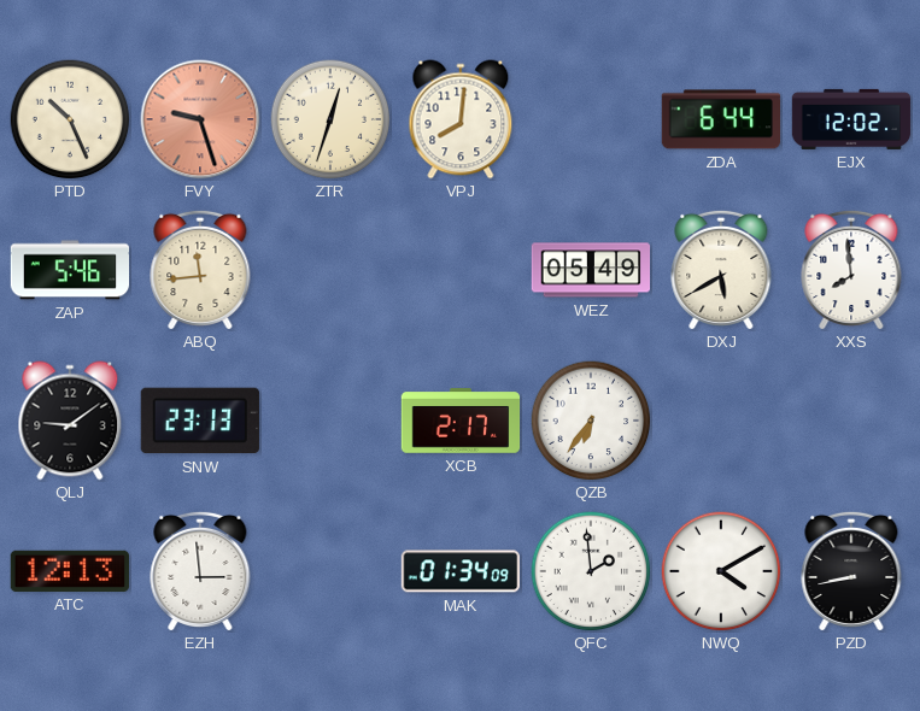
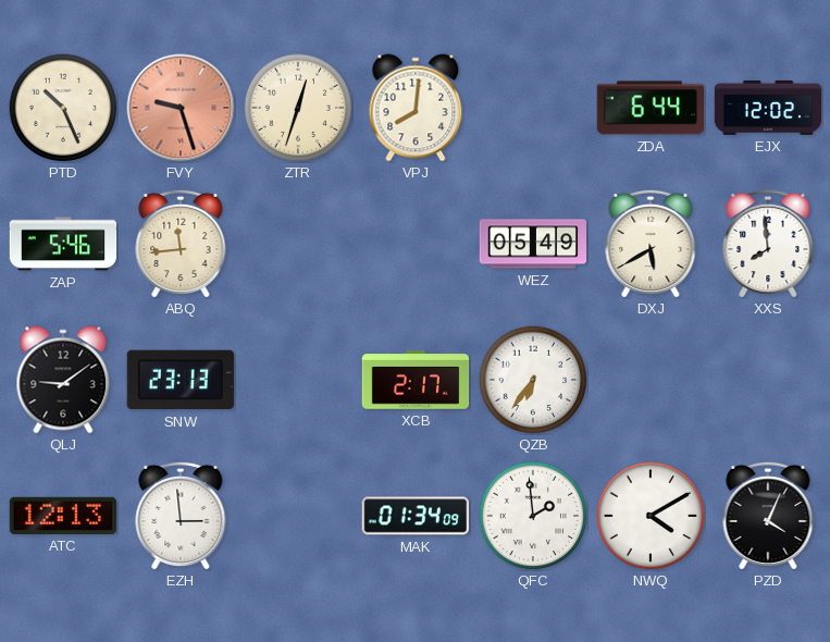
PZD: 8:43 -> 4:04
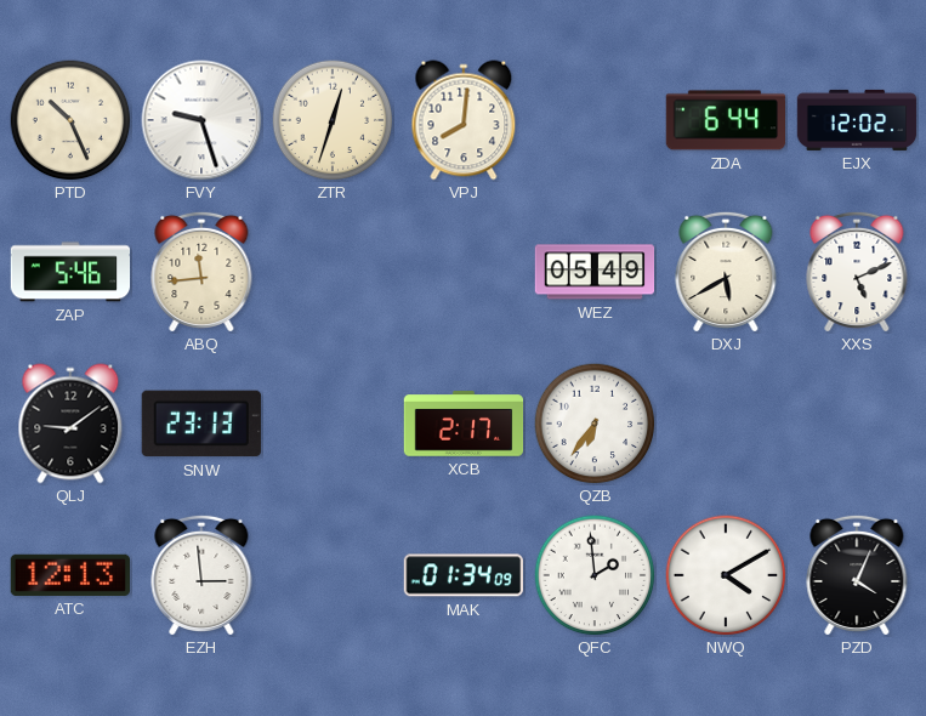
FVY dial: salmon -> white
XXS: 7:59 -> 5:11
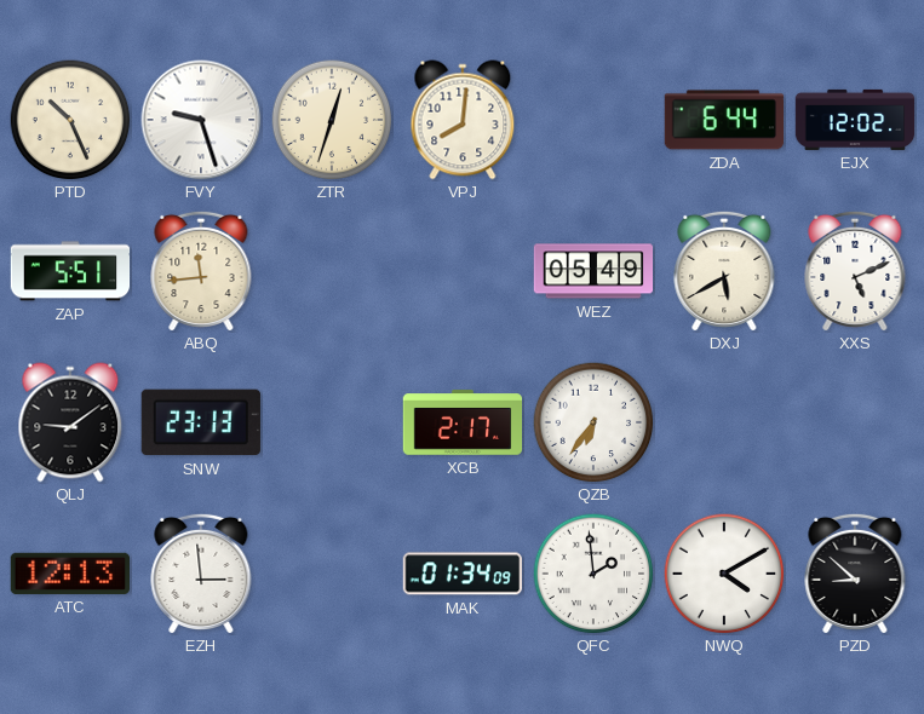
ZAP: 5:46 -> 5:51
PZD: 4:04 -> 8:52
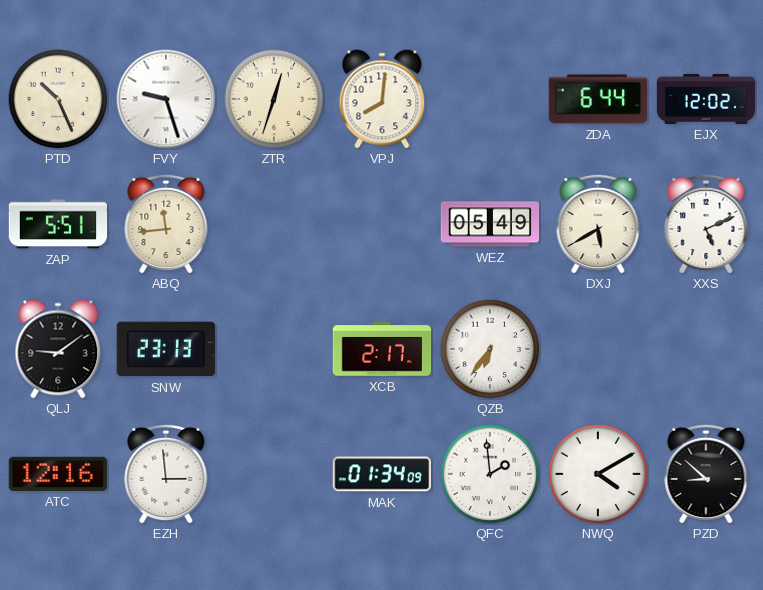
ATC: 12:13 -> 12:16
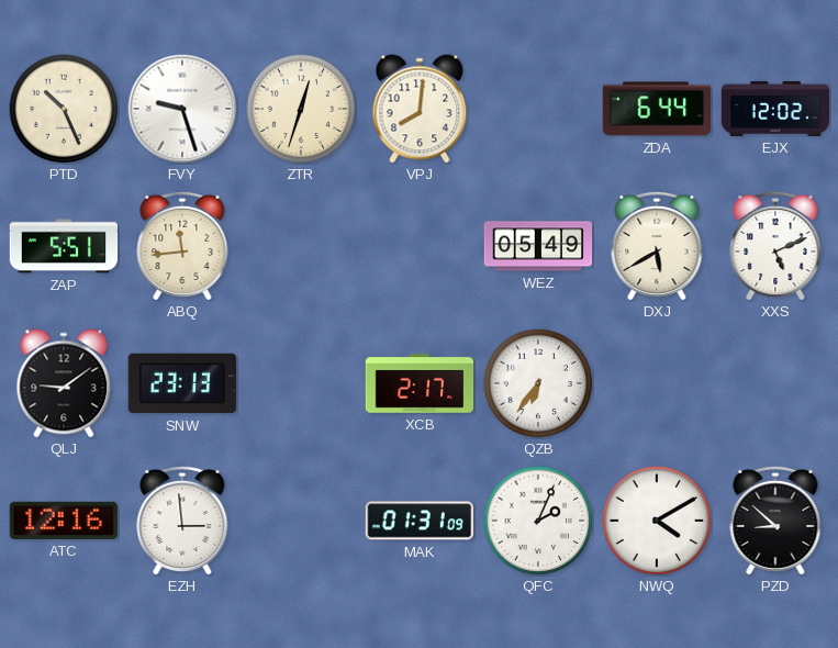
MAK: 01:34 -> 01:31
QFC: 1:59 -> 2:04
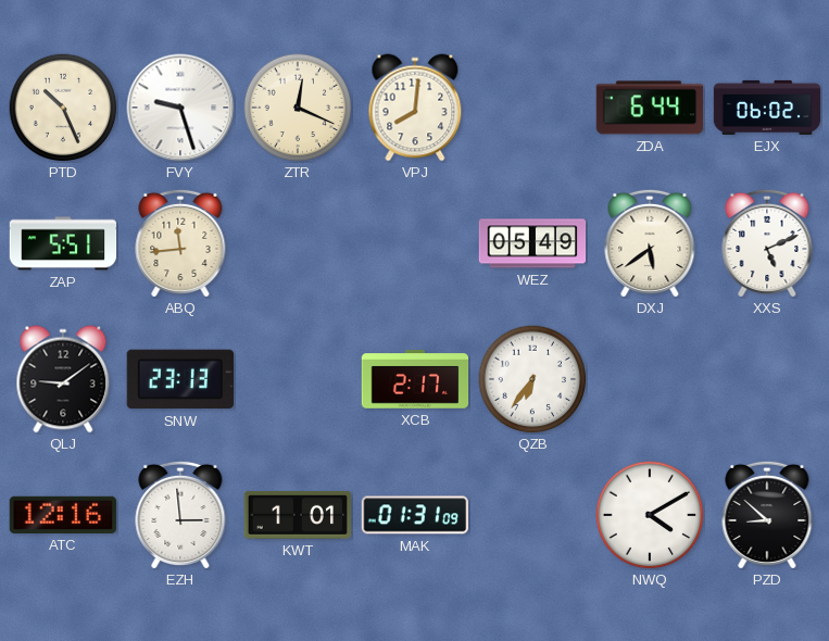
ZTR: 12:33 -> 12:19
EJX: 12:02 -> 06:02
DXJ: 5:40 -> 5:39
KWT: none -> 1:01
QFC: 2:04 -> none
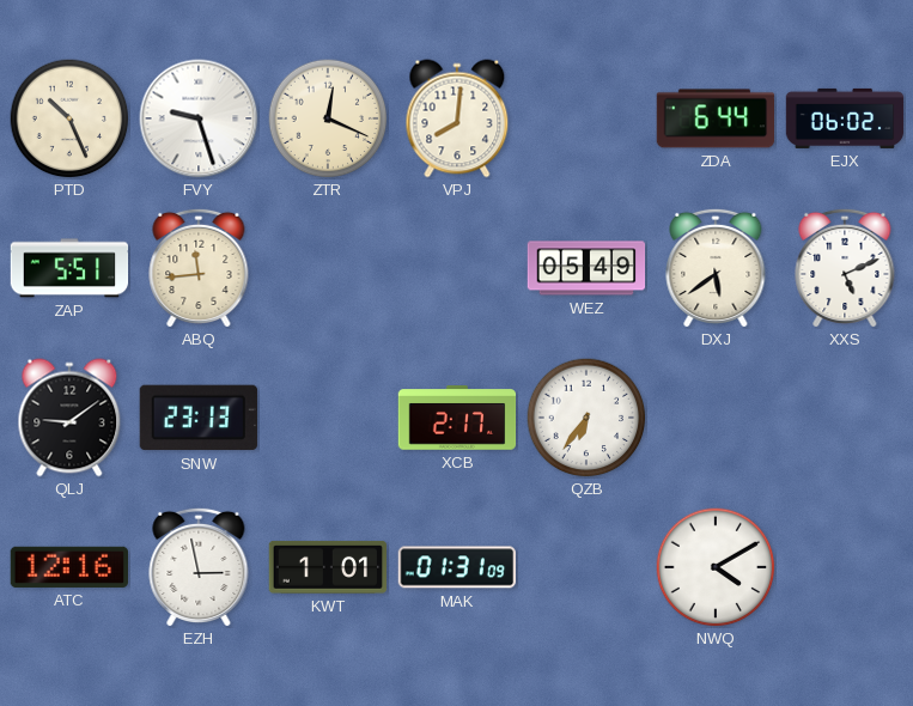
EZH: 2:59 -> 2:58
PZD: 8:52 -> none
